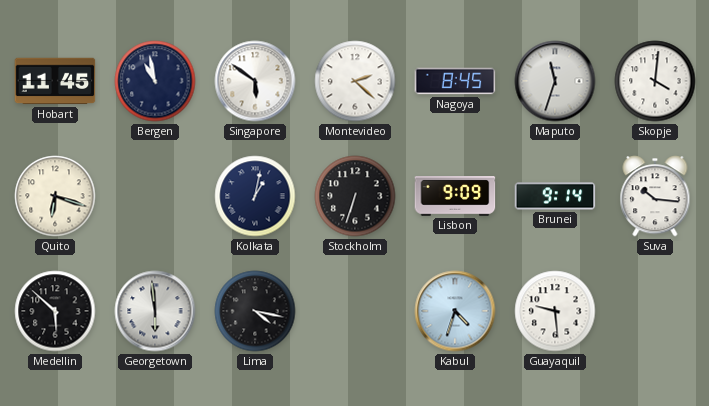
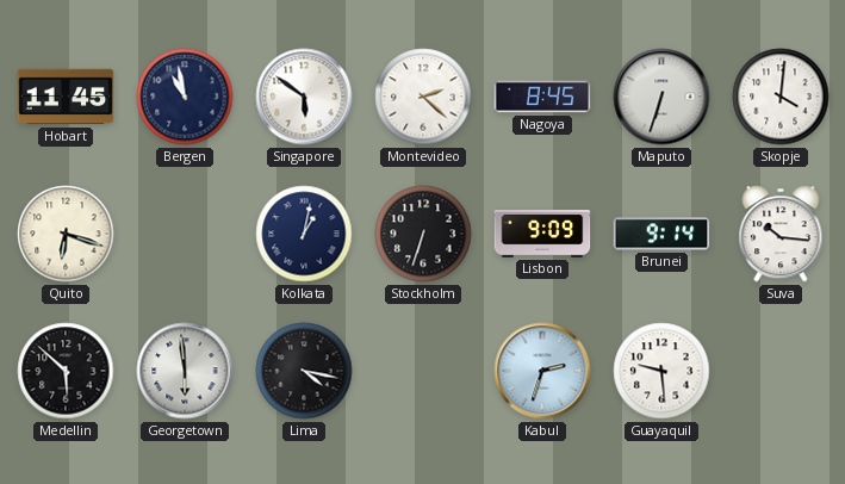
Maputo: 11:33 -> 6:33
Kabul: 4:33 -> 2:33
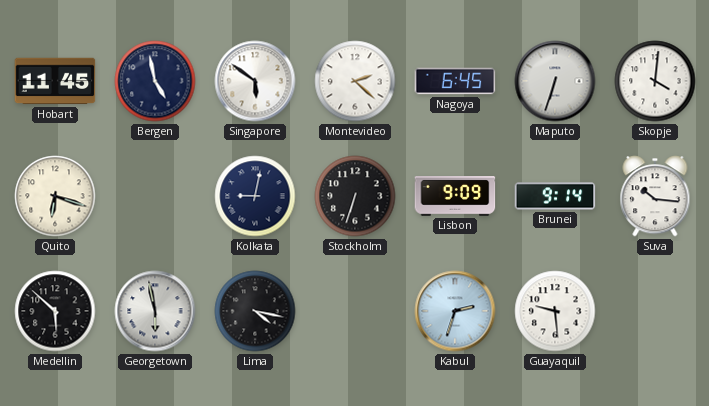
Bergen: 10:58 -> 4:58
Nagoya: 8:45 -> 6:45
Kolkata: 1:02 -> 9:02
Georgetown: 5:59 -> 5:58
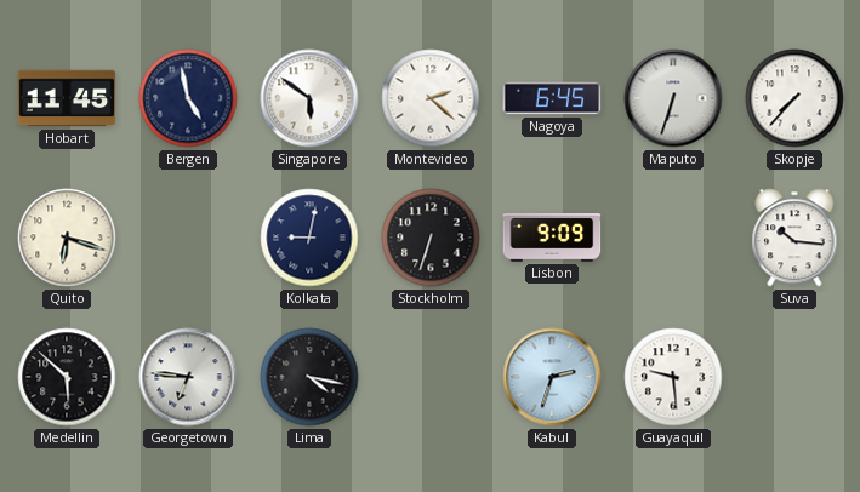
Skopje: 4:01 -> 7:37
Brunei: 9:14 -> none
Georgetown: 5:58 -> 6:46
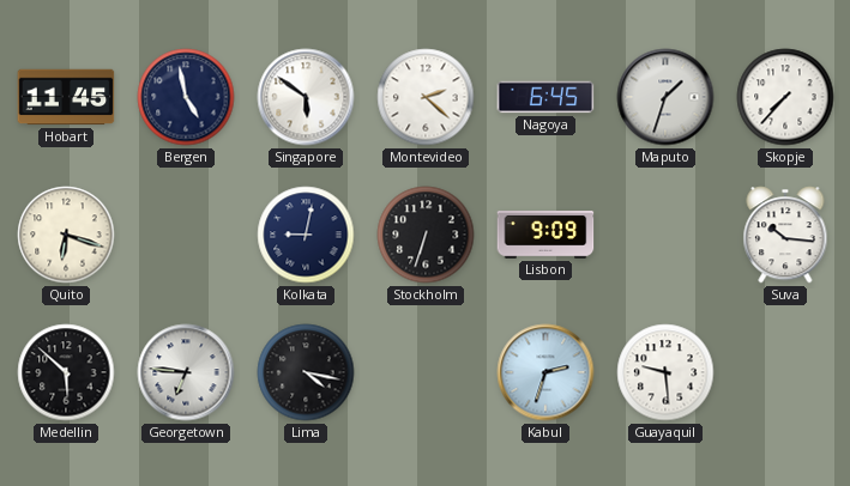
Maputo: 6:33 -> 1:33
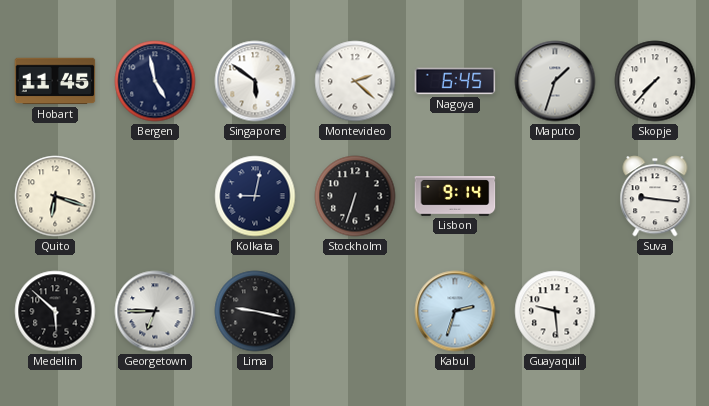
Lisbon: 9:09 -> 9:14
Suva: 10:16 -> 9:16
Georgetown: 6:46 -> 6:45
Lima: 4:17 -> 9:17
